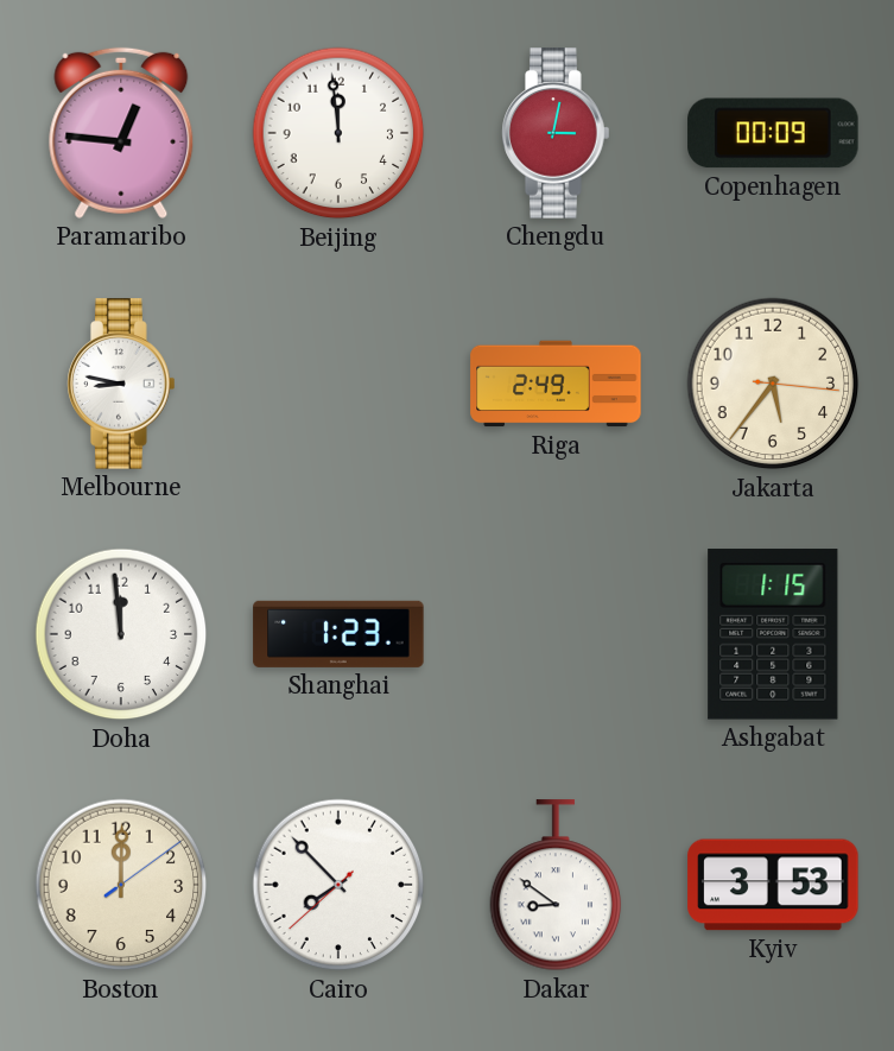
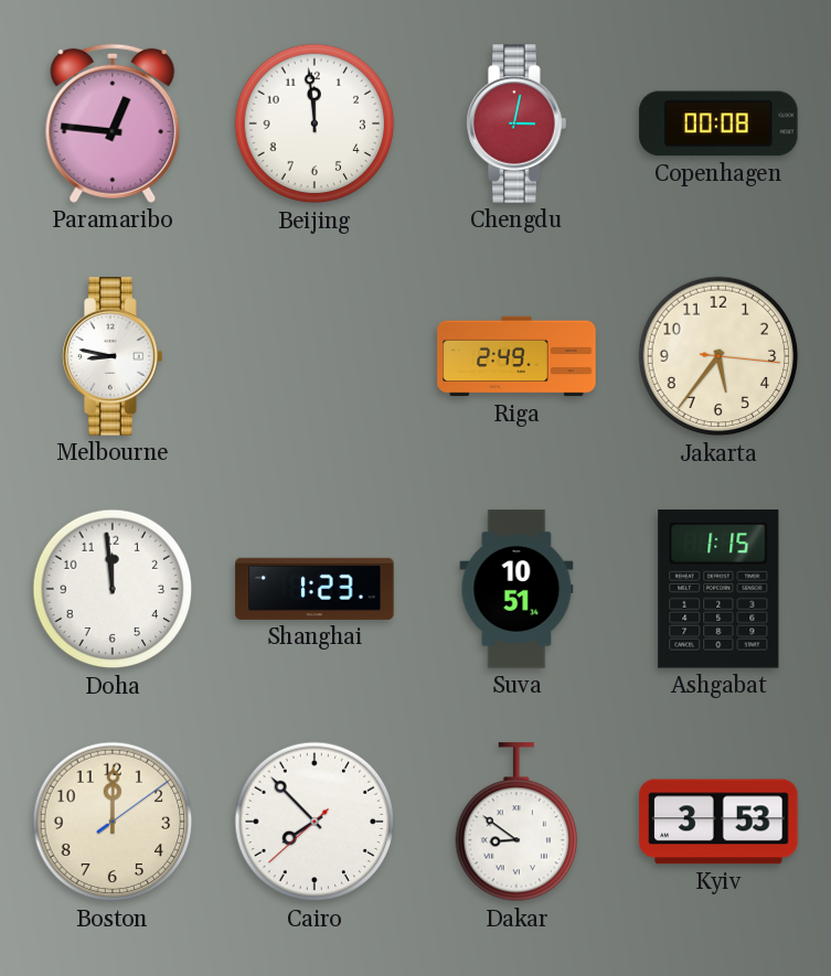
Copenhagen: 00:09 -> 00:08
Suva: none -> 10:51
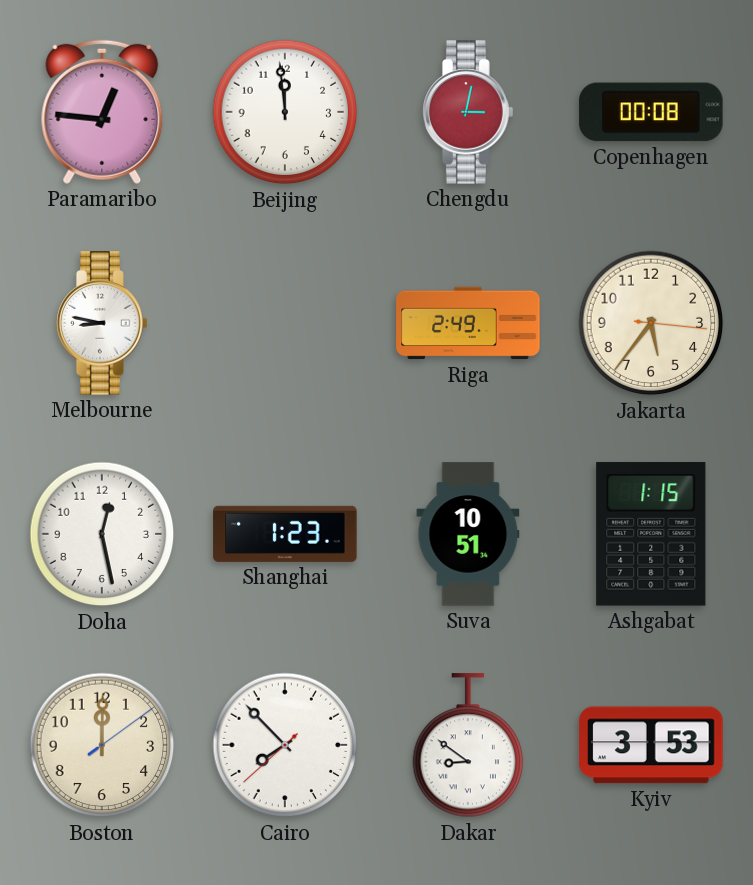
Doha: 11:59 -> 12:28
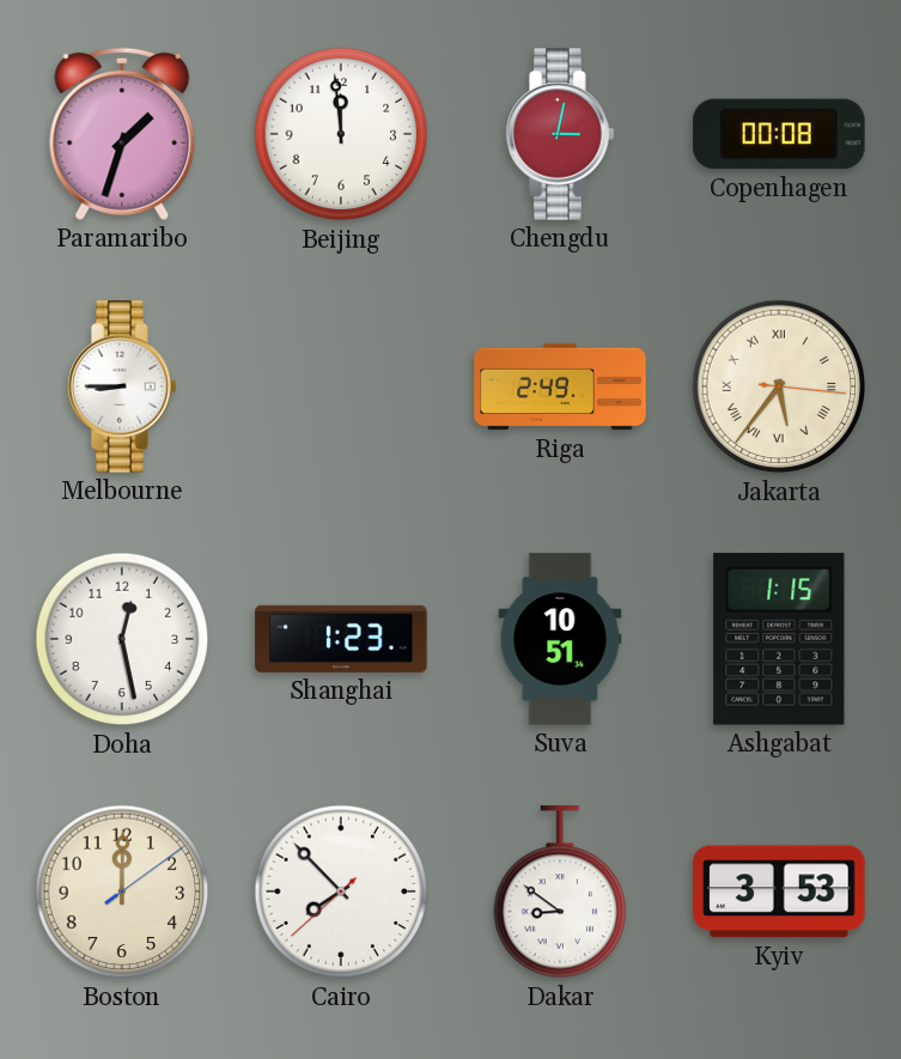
Paramaribo: 12:46 -> 1:33
Melbourne: 8:47 -> 8:45
Jakarta numerals: Arabic -> Roman
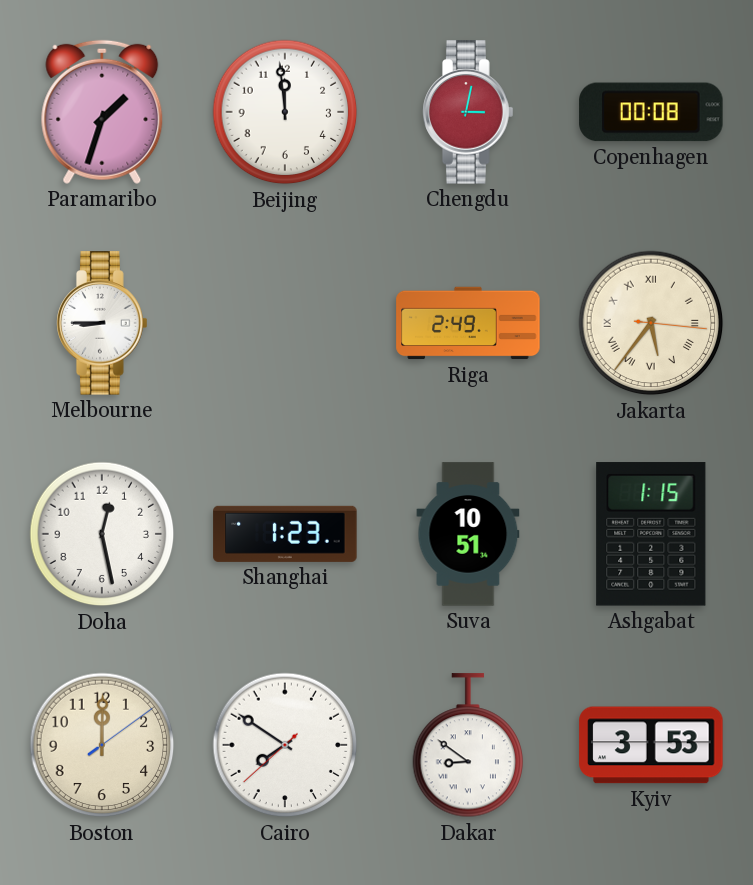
Cairo: 7:52 -> 7:50
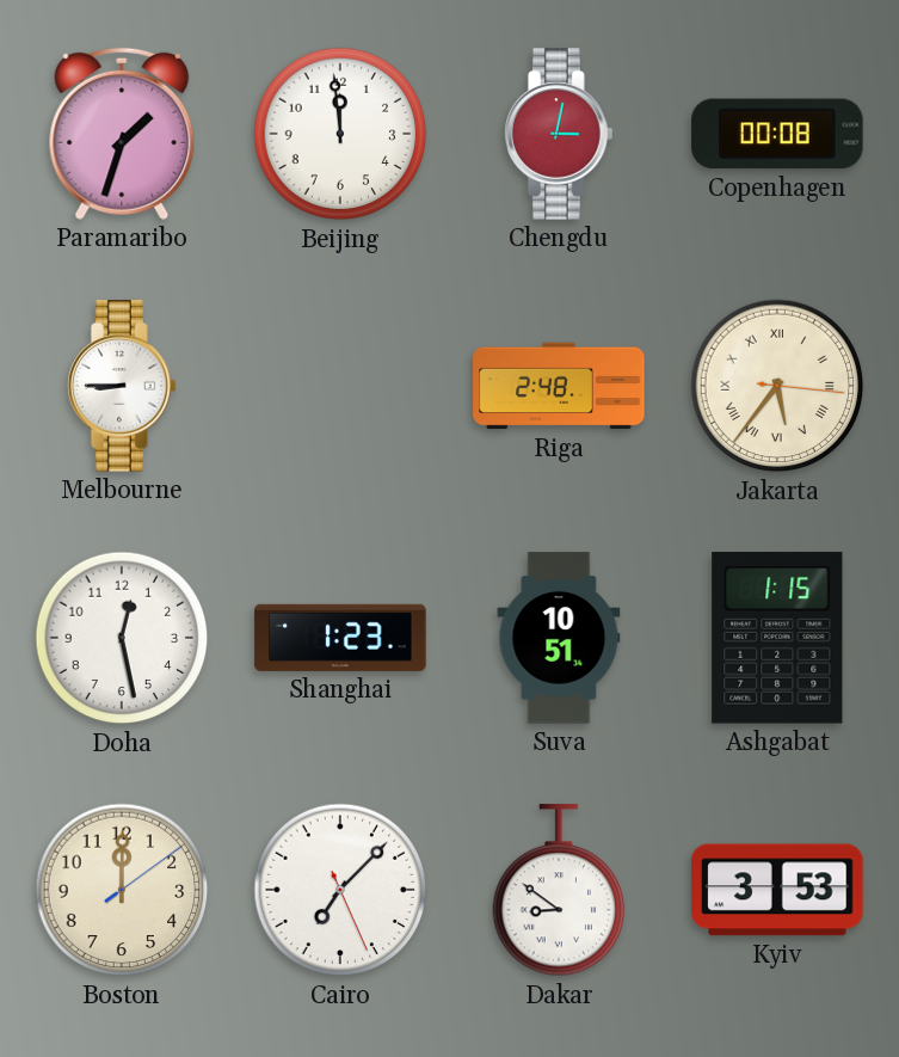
Riga: 2:49 -> 2:48
Cairo: 7:50 -> 7:07
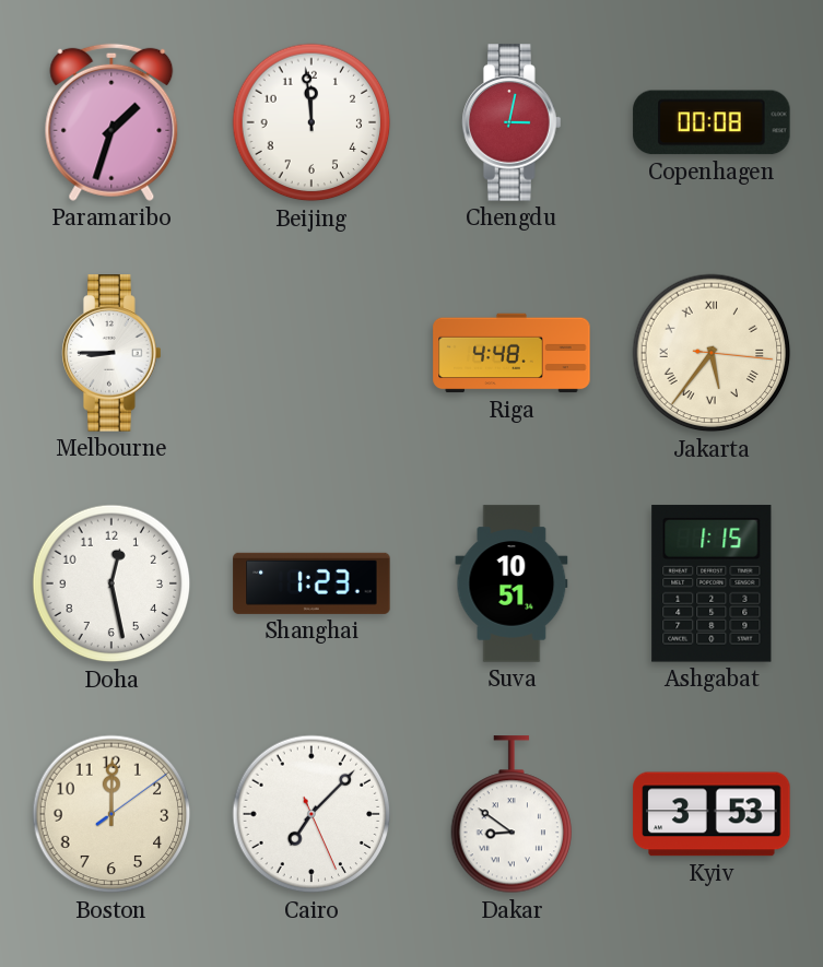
Riga: 2:48 -> 4:48
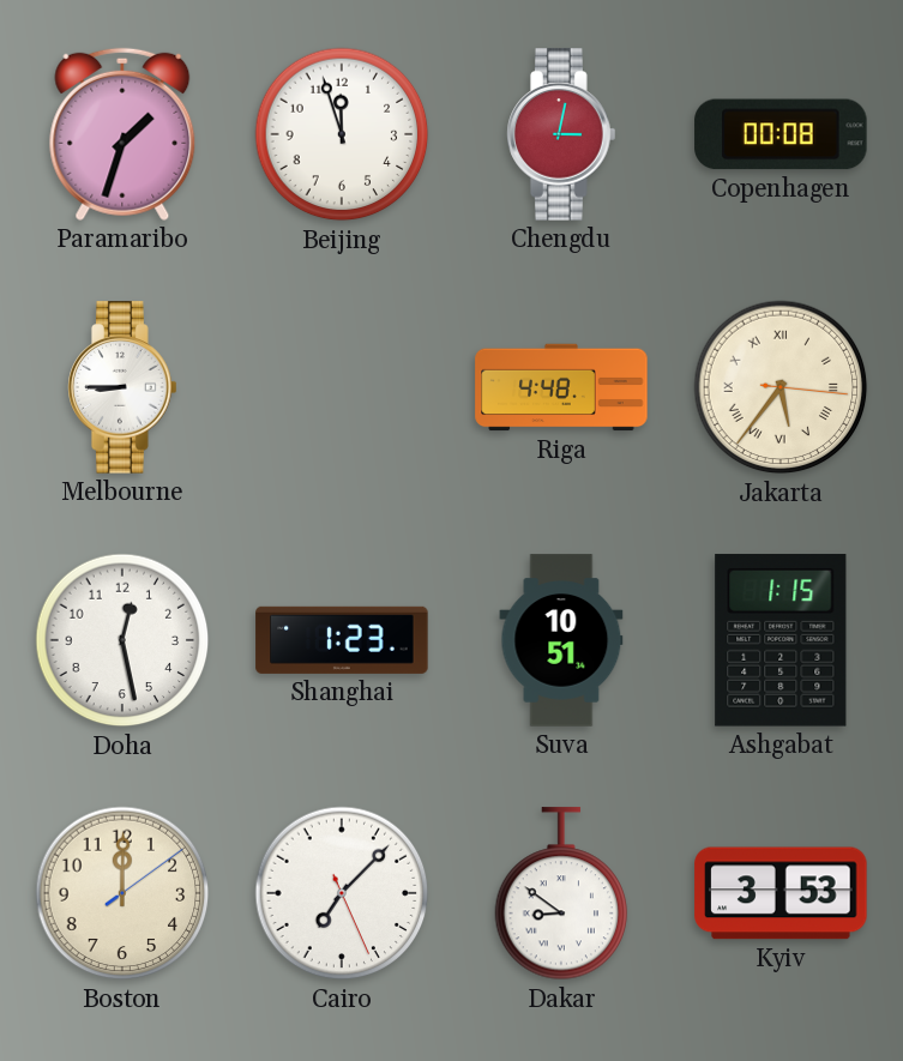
Beijing: 11:59 -> 11:57
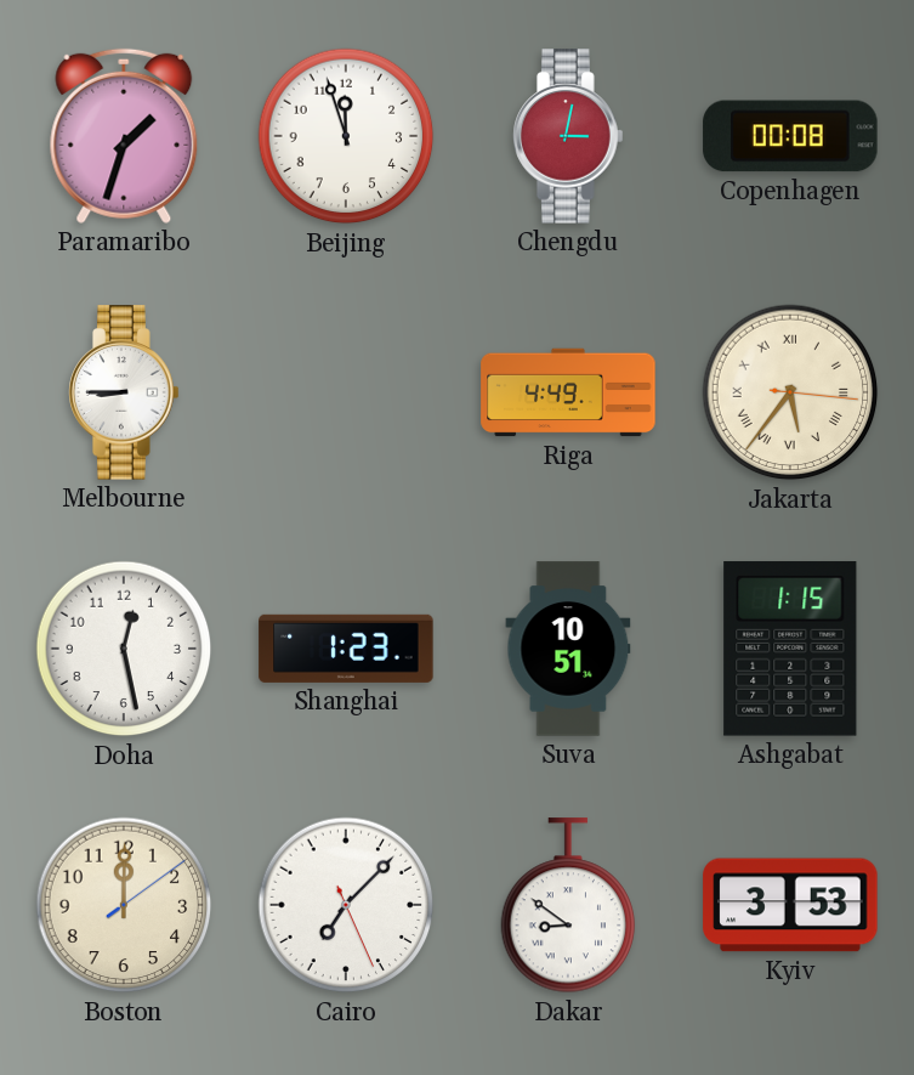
Riga: 4:48 -> 4:49
